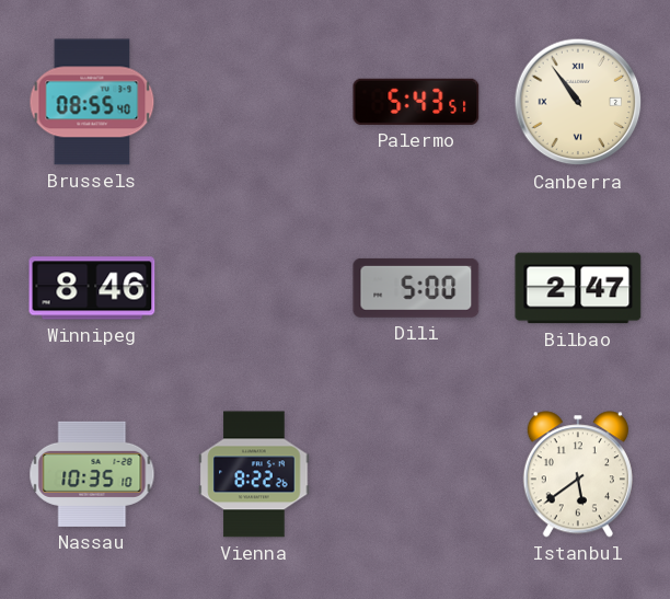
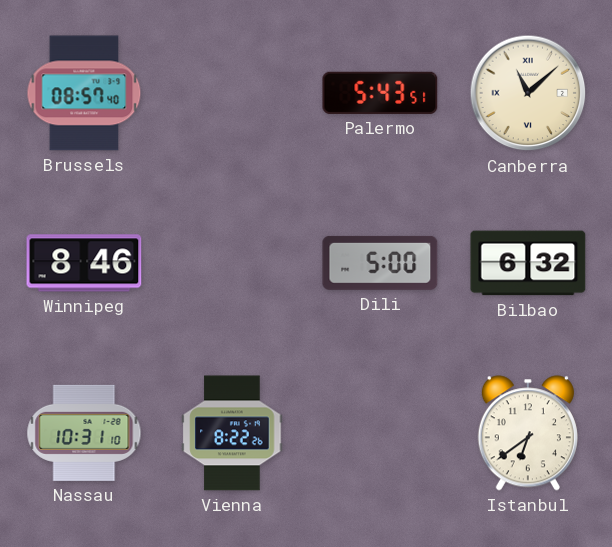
Brussels: 08:55 -> 08:57
Canberra: 10:54 -> 11:08
Bilbao: 2:47 -> 6:32
Nassau: 10:35 -> 10:31
Istanbul: 5:39 -> 6:39
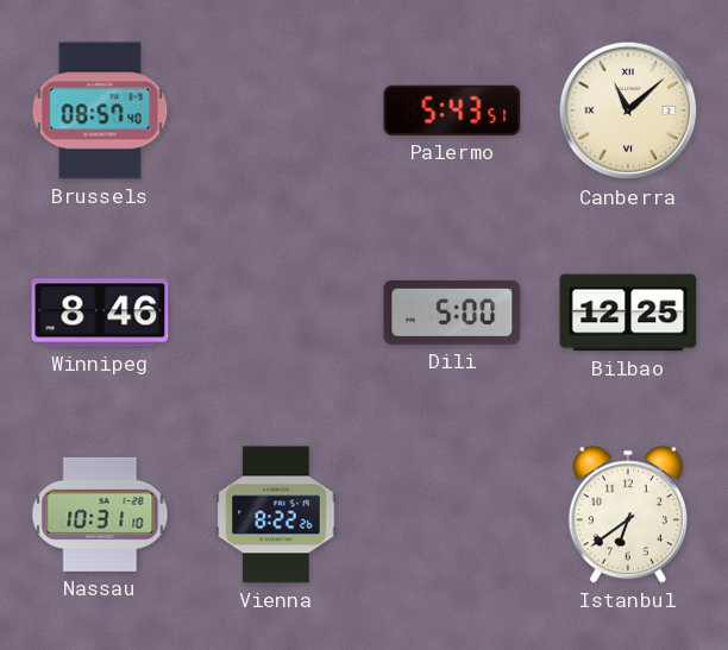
Bilbao: 6:32 -> 12:25
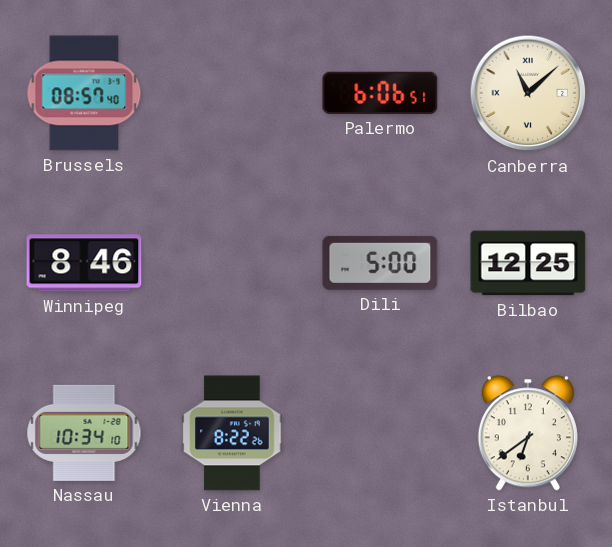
Palermo: 5:43 -> 6:06
Nassau: 10:31 -> 10:34
